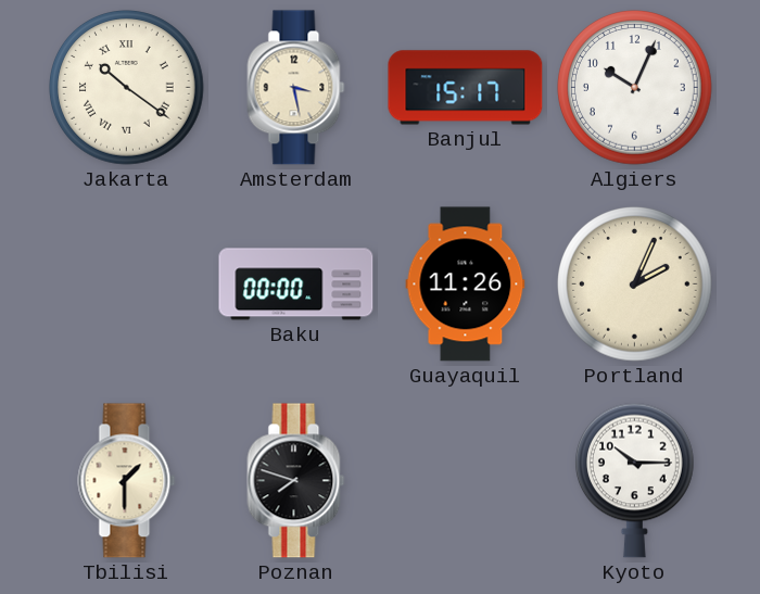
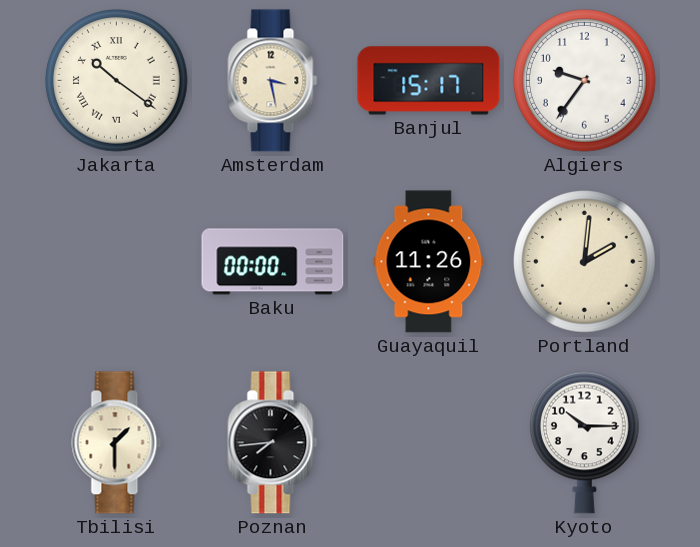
Algiers: 10:04 -> 9:36
Portland: 2:04 -> 2:01
Poznan: 7:48 -> 7:44
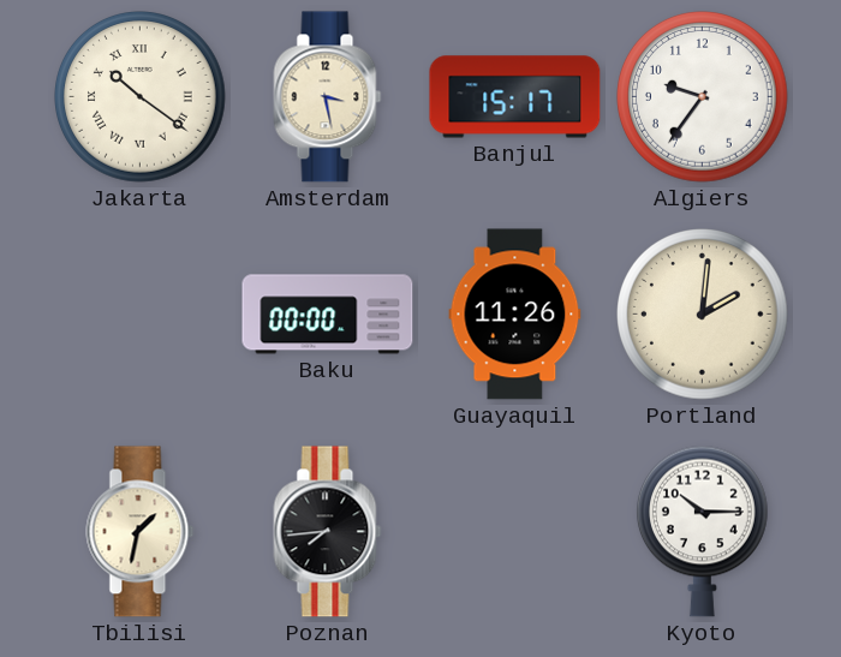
Tbilisi: 1:30 -> 1:32
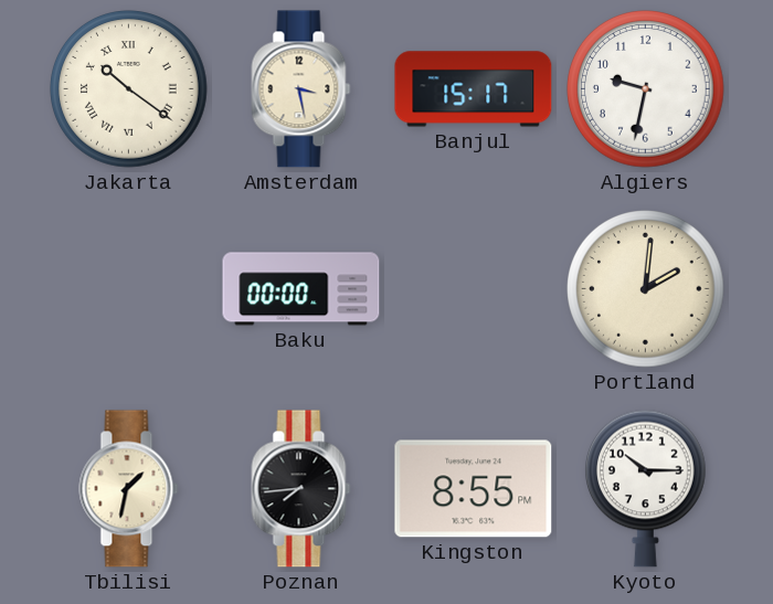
Algiers: 9:36 -> 9:32
Guayaquil: 11:26 -> none
Kingston: none -> 8:55
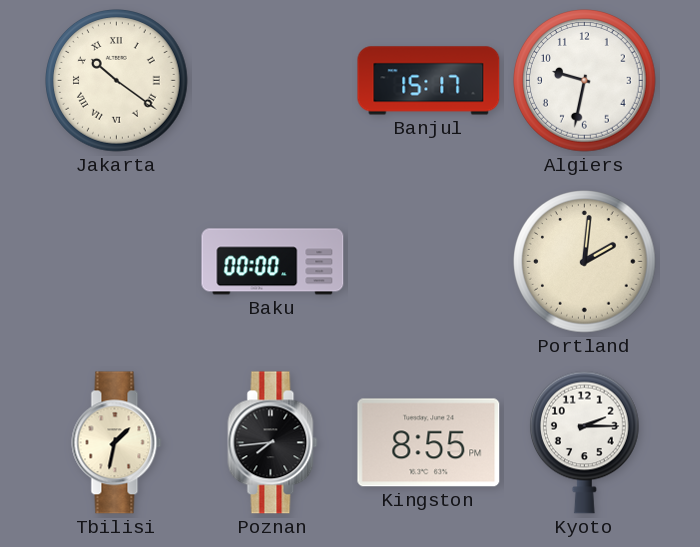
Amsterdam: 3:28 -> none
Kyoto: 10:15 -> 2:15
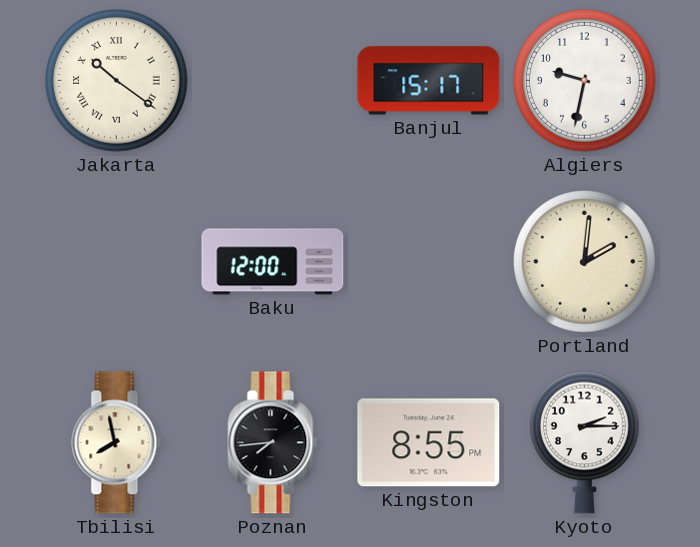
Baku: 00:00 -> 12:00
Tbilisi: 1:32 -> 7:58
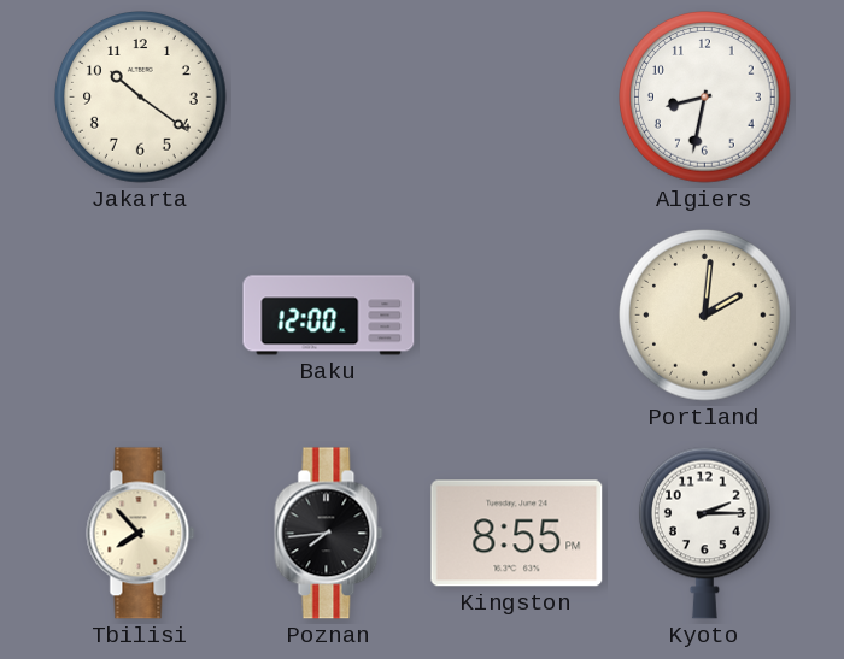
Jakarta numerals: Roman -> Arabic
Banjul: 15:17 -> none
Algiers: 9:32 -> 8:32
Tbilisi: 7:58 -> 7:53
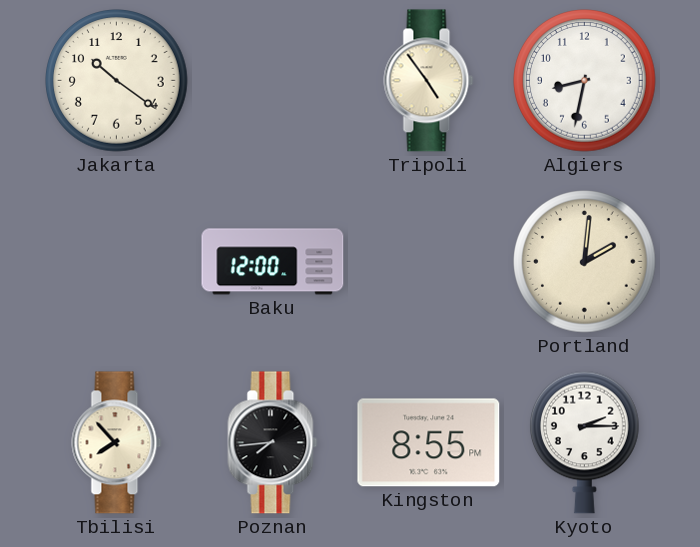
Tripoli: none -> 4:54
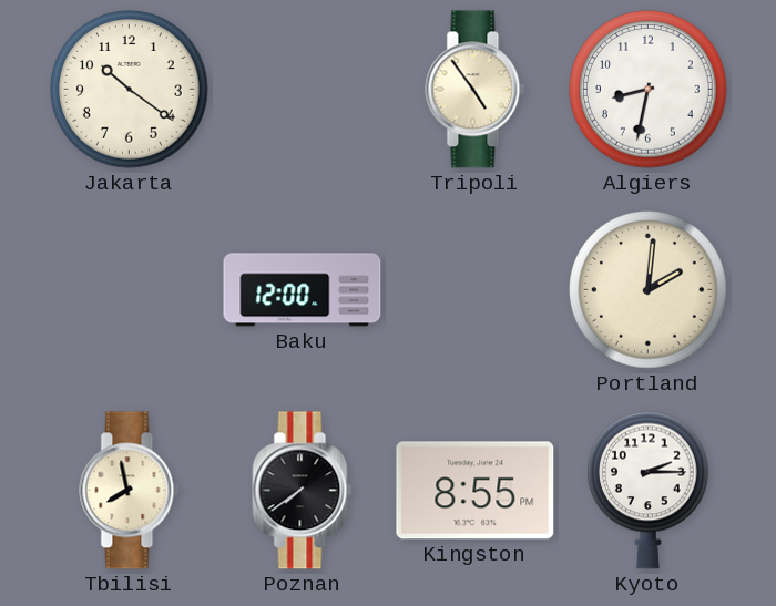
Tbilisi: 7:53 -> 7:58
Poznan: 7:44 -> 7:39
